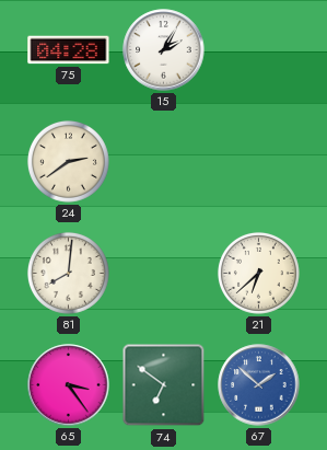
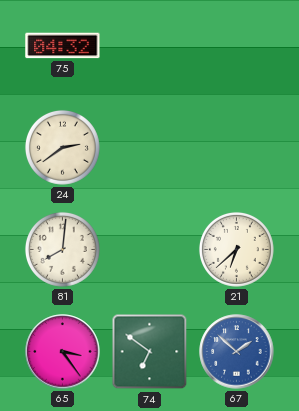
75: 04:28 -> 04:32
15: 2:05 -> none
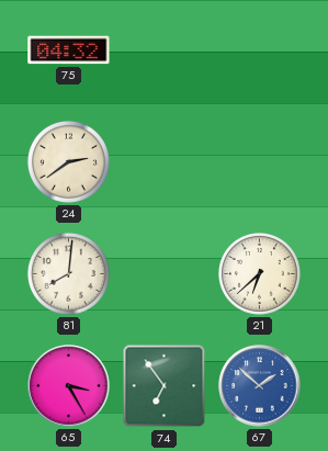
65: 3:24 -> 3:25
74: 6:51 -> 6:54
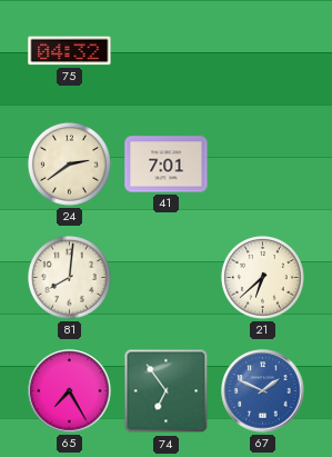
41: none -> 7:01
65: 3:25 -> 7:25
67: 1:52 -> 1:49
